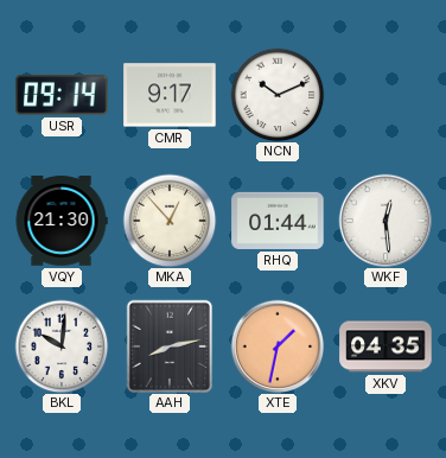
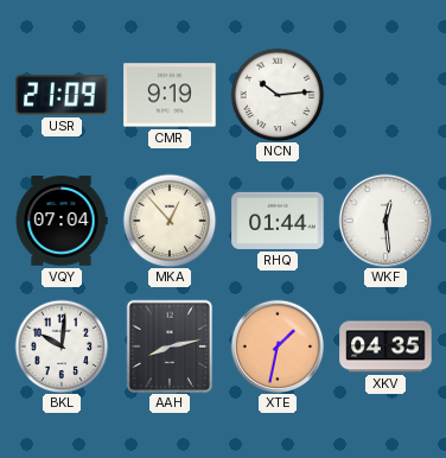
USR: 09:14 -> 21:09
CMR: 9:17 -> 9:19
NCN: 10:11 -> 10:14
VQY: 21:30 -> 07:04
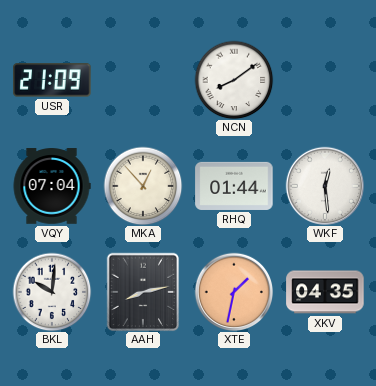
CMR: 9:19 -> none
NCN: 10:14 -> 8:09
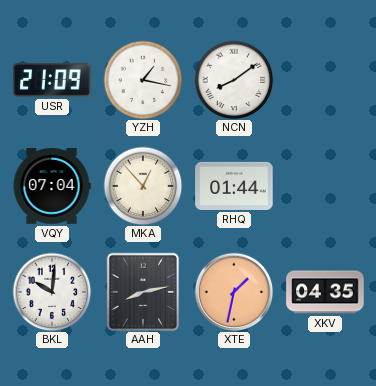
YZH: none -> 1:17
WKF: 12:29 -> none
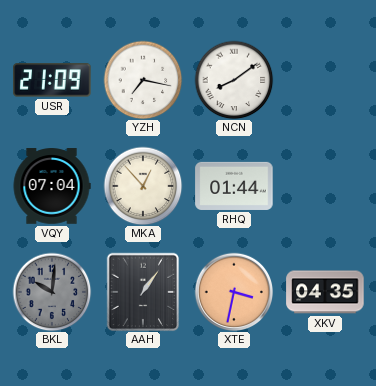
YZH: 1:17 -> 7:17
BKL dial: white -> grey
AAH: 8:13 -> 1:06
XTE: 1:32 -> 3:32
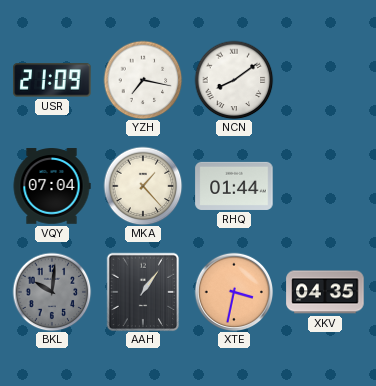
MKA: 12:53 -> 1:23
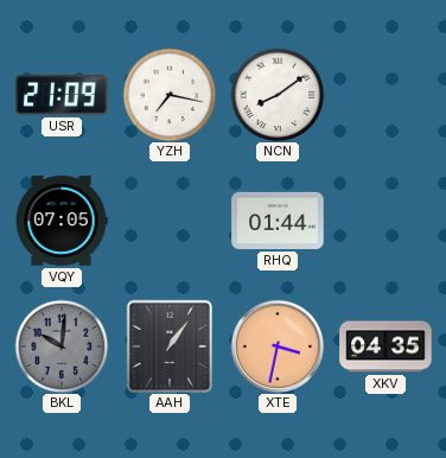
VQY: 07:04 -> 07:05
MKA: 1:23 -> none
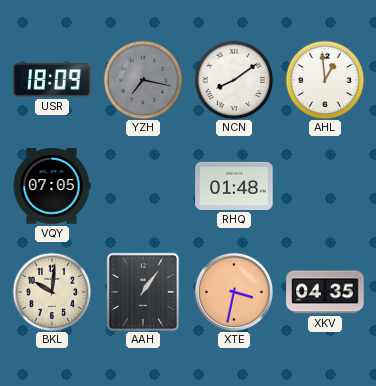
USR: 21:09 -> 18:09
YZH dial: white -> grey
AHL: none -> 12:59
RHQ: 01:44 -> 01:48
BKL dial: grey -> cream
